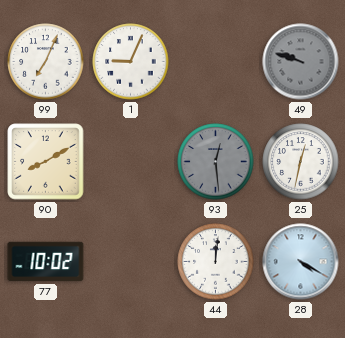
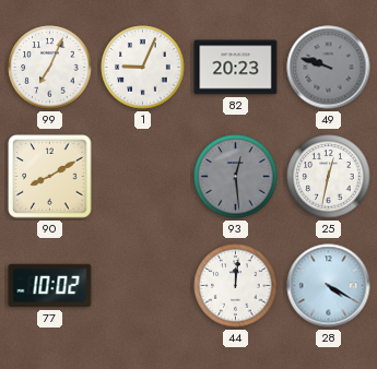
82: none -> 20:23
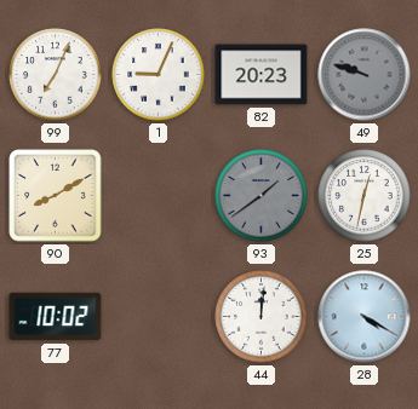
93: 12:29 -> 1:39
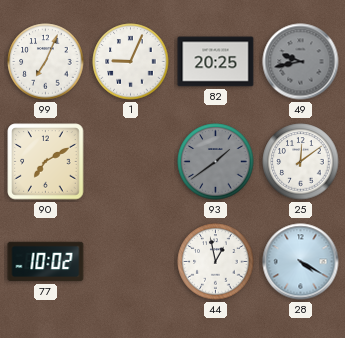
82: 20:23 -> 20:25
49: 9:48 -> 9:43
90: 8:10 -> 7:10
25: 12:32 -> 12:09
44: 12:01 -> 12:58
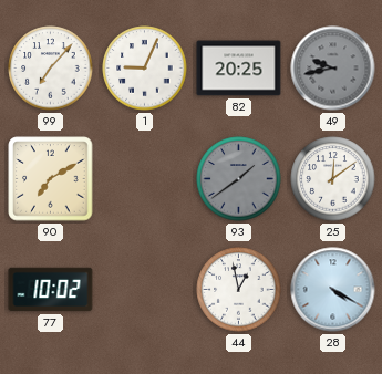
99: 7:04 -> 7:07
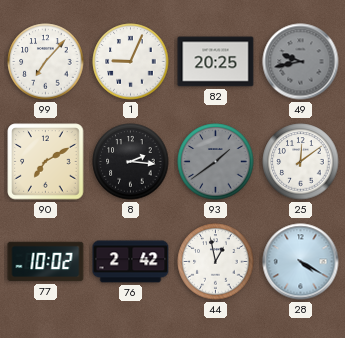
8: none -> 2:16
76: none -> 2:42
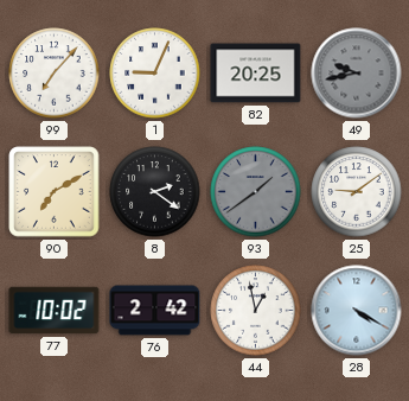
8: 2:16 -> 2:21
25: 12:09 -> 9:09
